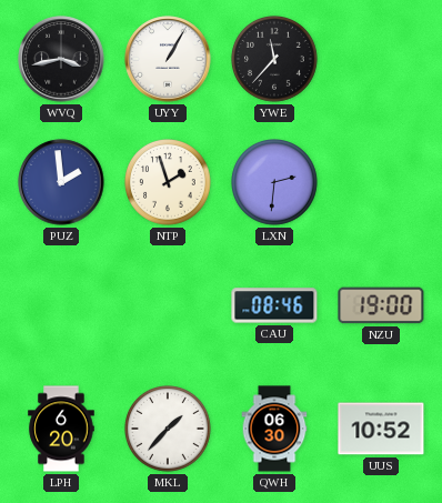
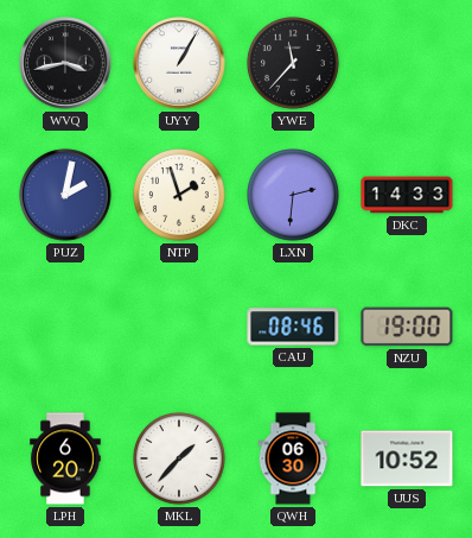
PUZ: 1:59 -> 2:02
DKC: none -> 14:33
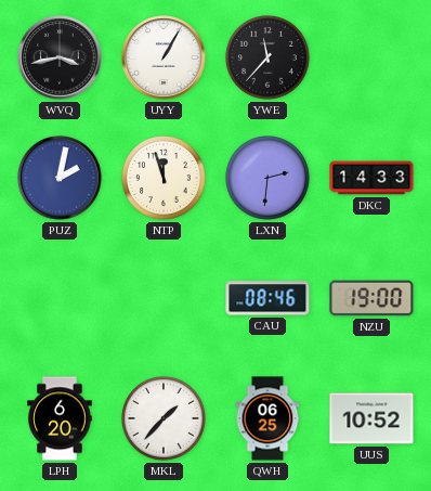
NTP: 1:57 -> 11:57
QWH: 06:30 -> 06:25
